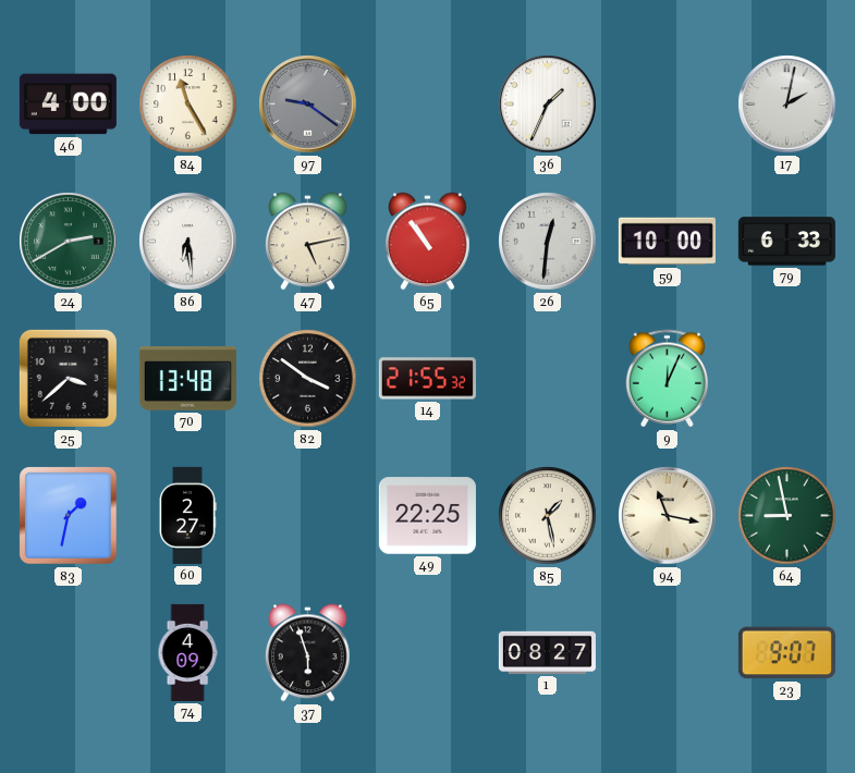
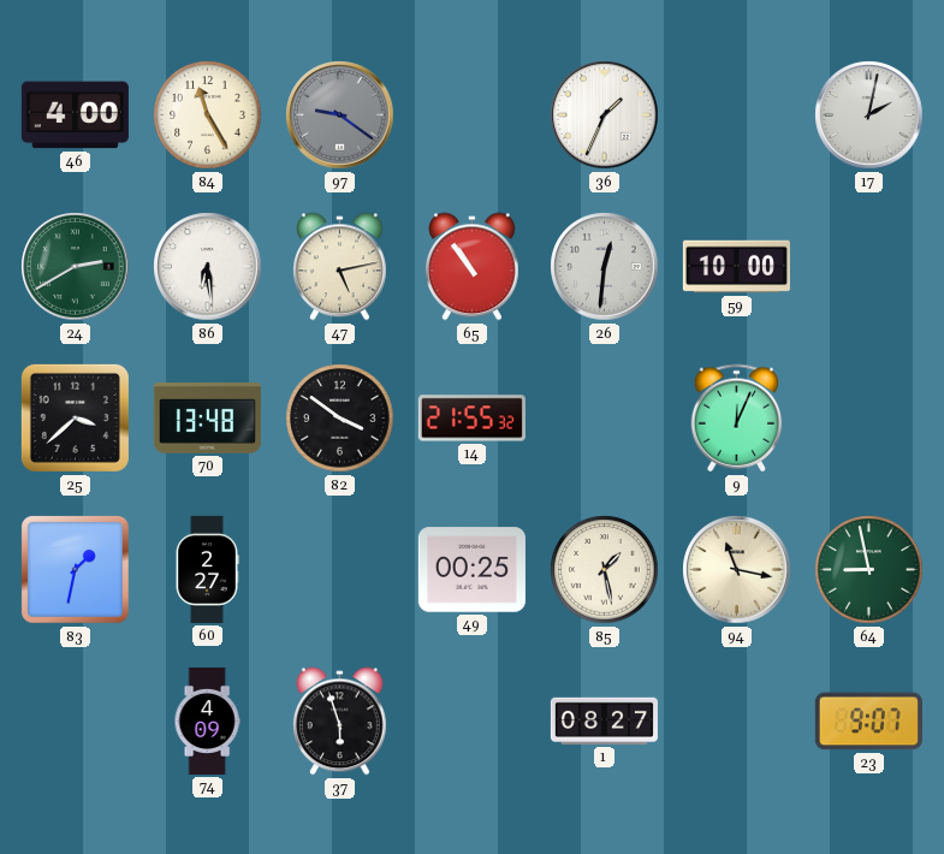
79: 6:33 -> none
49: 22:25 -> 00:25
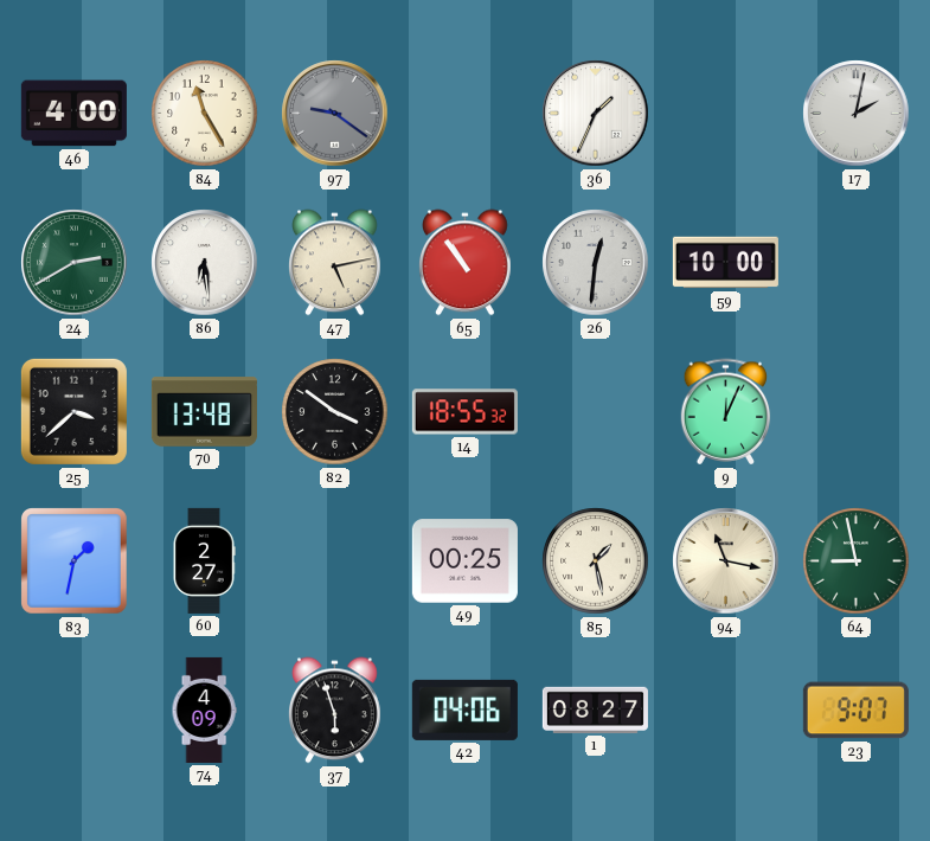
14: 21:55 -> 18:55
42: none -> 04:06
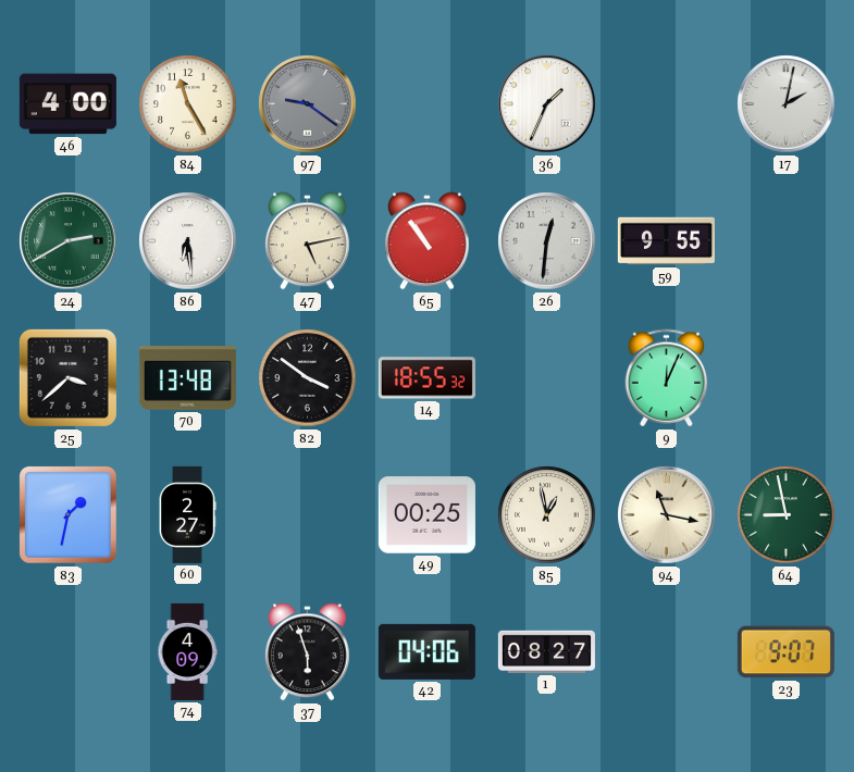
59: 10:00 -> 9:55
85: 1:28 -> 12:58
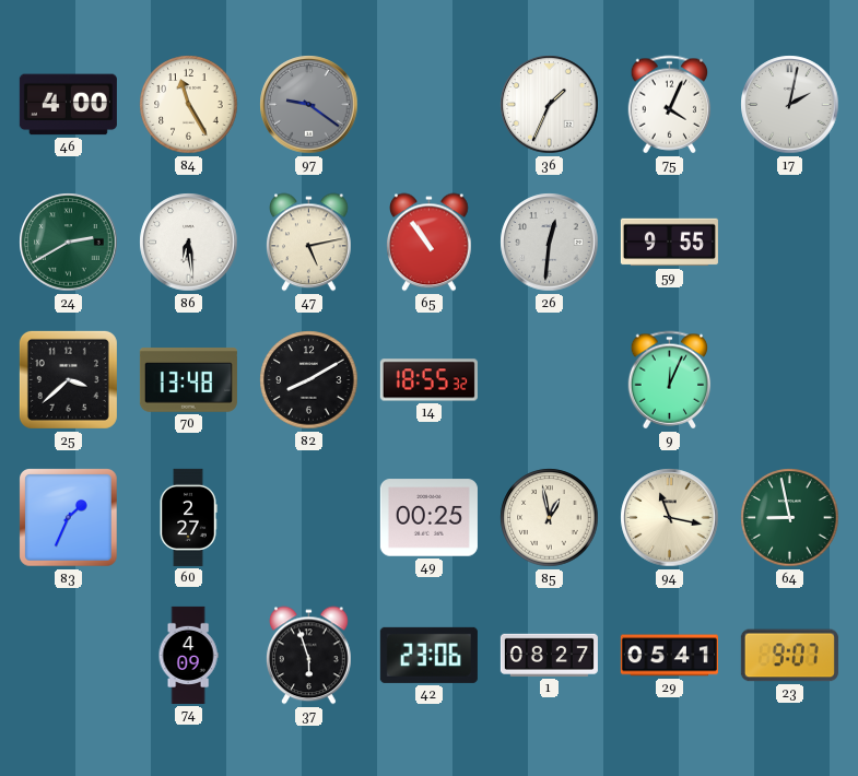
75: none -> 4:04
82: 3:51 -> 8:10
83: 1:32 -> 1:34
42: 04:06 -> 23:06
29: none -> 05:41
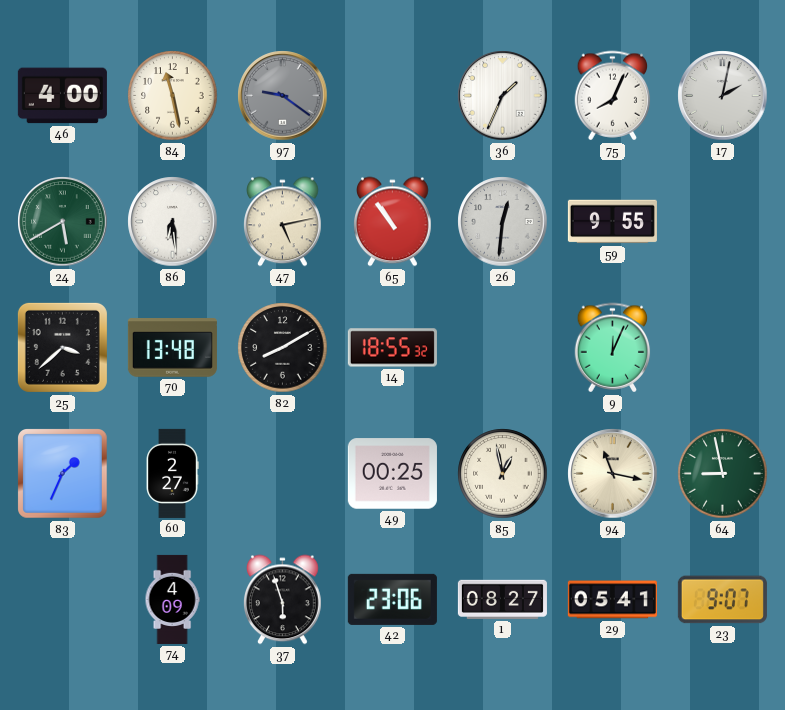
84: 11:25 -> 11:28
75: 4:04 -> 8:04
24: 2:40 -> 5:40
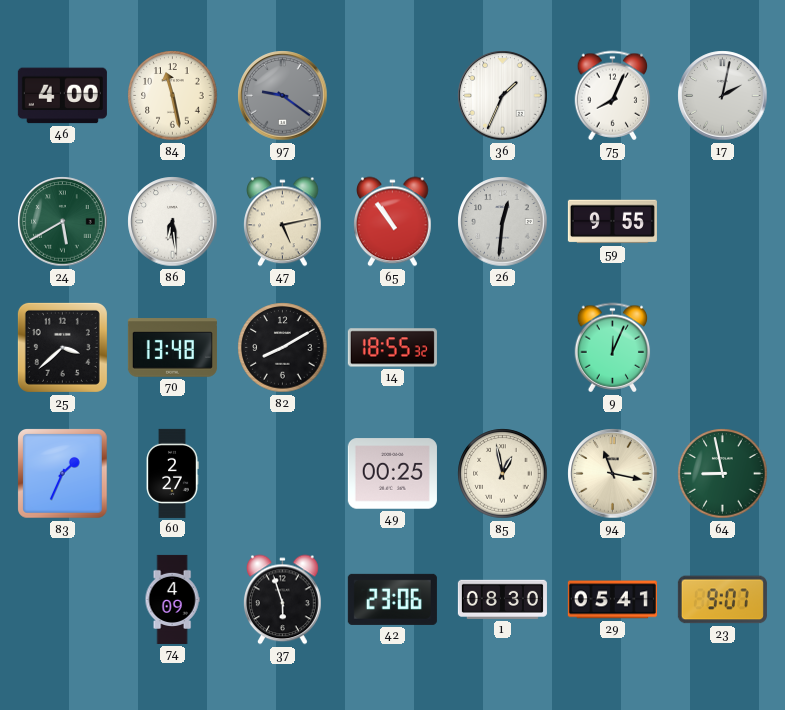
1: 08:27 -> 08:30
